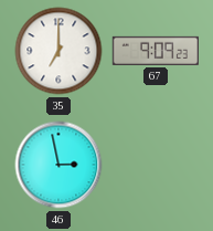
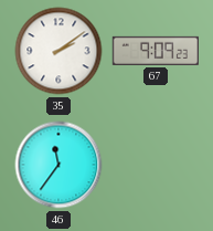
35: 7:00 -> 2:09
46: 2:58 -> 11:36
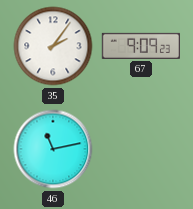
35: 2:09 -> 2:06
46: 11:36 -> 11:13
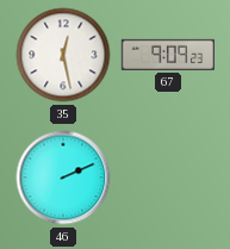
35: 2:06 -> 12:28
46: 11:13 -> 2:11
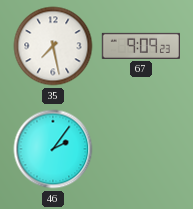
35: 12:28 -> 7:28
46: 2:11 -> 2:06
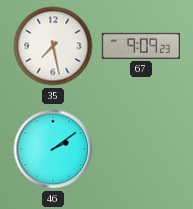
46: 2:06 -> 2:09
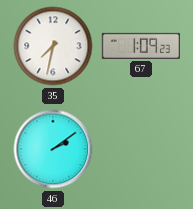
35: 7:28 -> 7:32
67: 9:09 -> 1:09
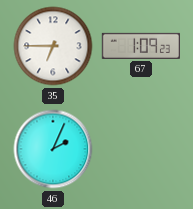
35: 7:32 -> 6:45
46: 2:09 -> 2:04
